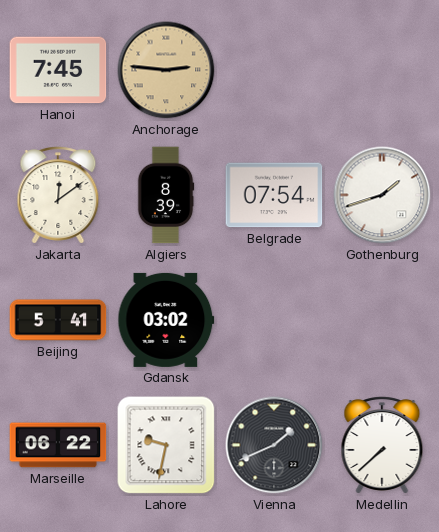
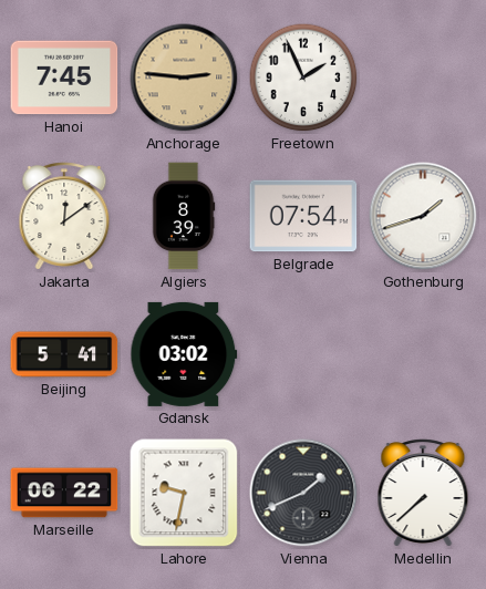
Freetown: none -> 1:56
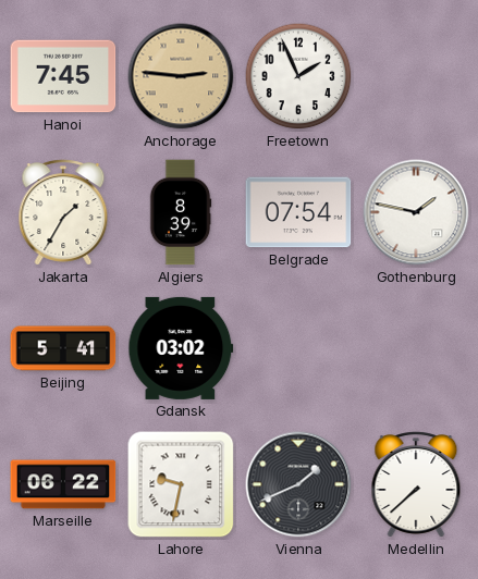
Jakarta: 12:09 -> 1:35
Gothenburg: 1:42 -> 1:47
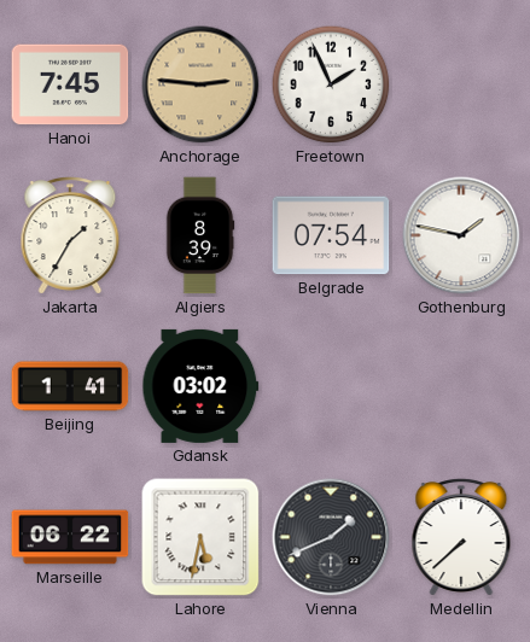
Beijing: 5:41 -> 1:41
Lahore: 9:32 -> 5:32
